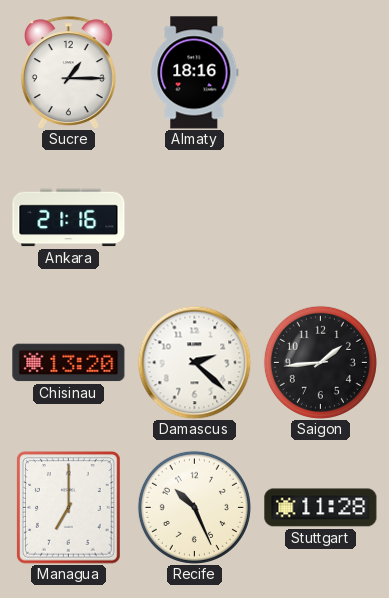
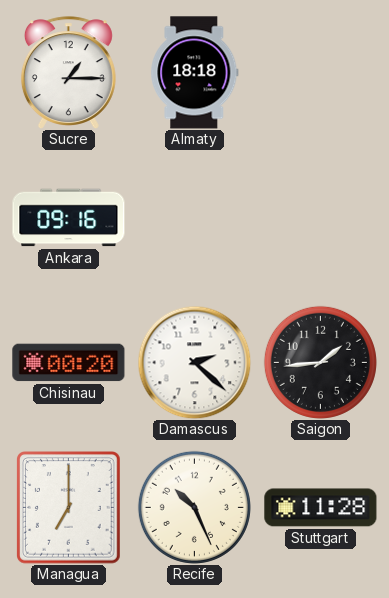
Almaty: 18:16 -> 18:18
Ankara: 21:16 -> 09:16
Chisinau: 13:20 -> 00:20
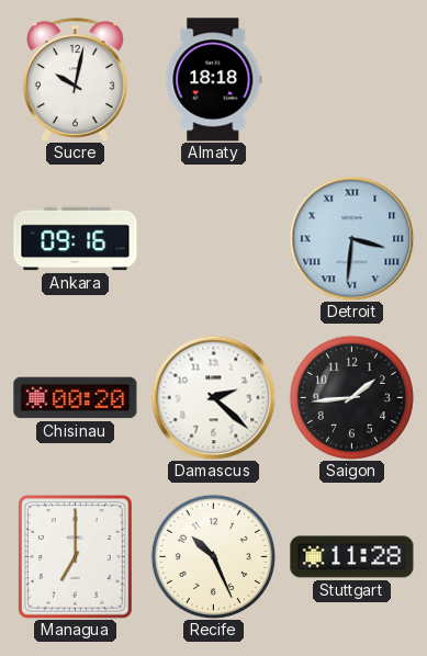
Sucre: 1:15 -> 10:02
Detroit: none -> 3:31
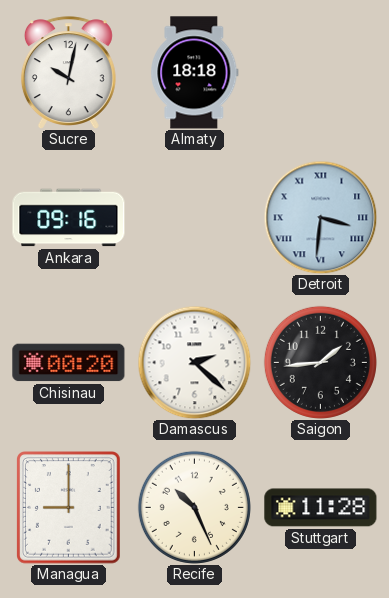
Managua: 7:00 -> 9:00
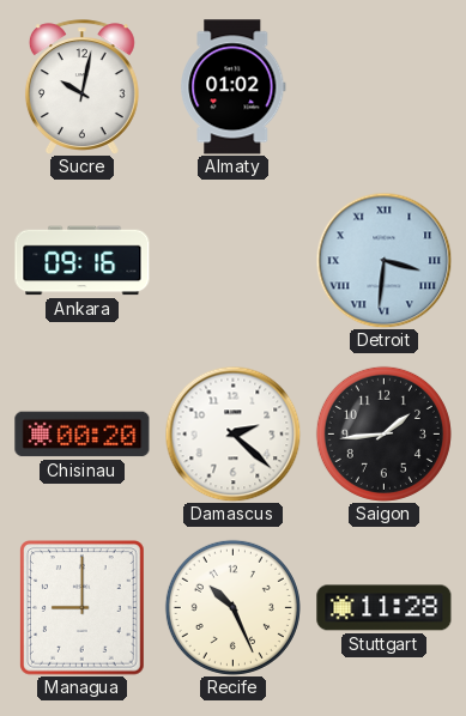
Almaty: 18:18 -> 01:02
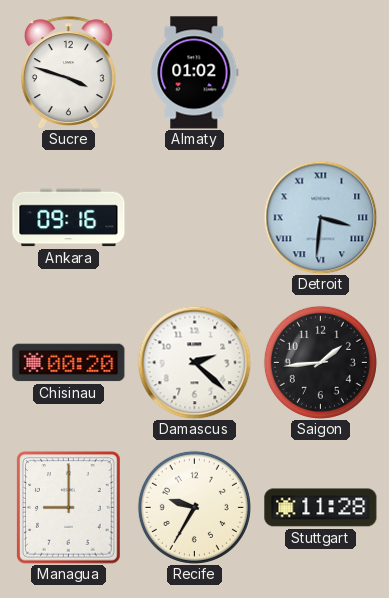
Sucre: 10:02 -> 3:48
Recife: 10:26 -> 9:35
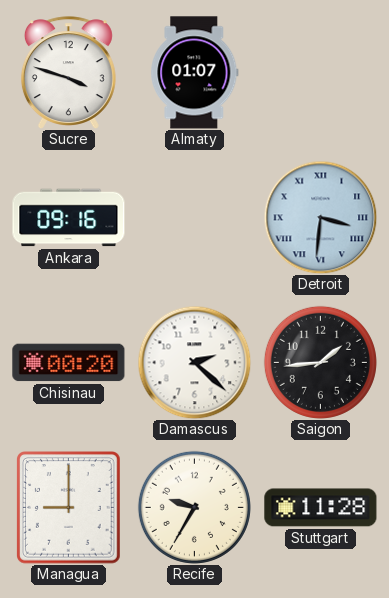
Almaty: 01:02 -> 01:07
